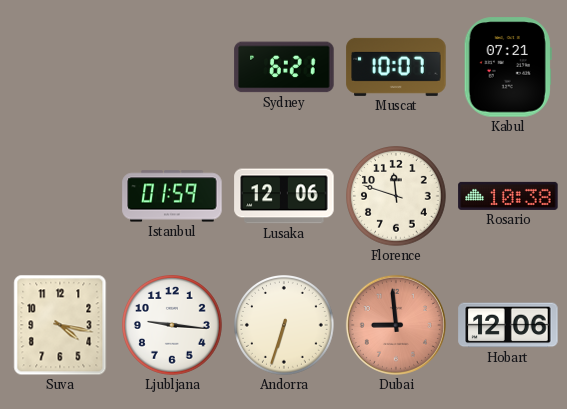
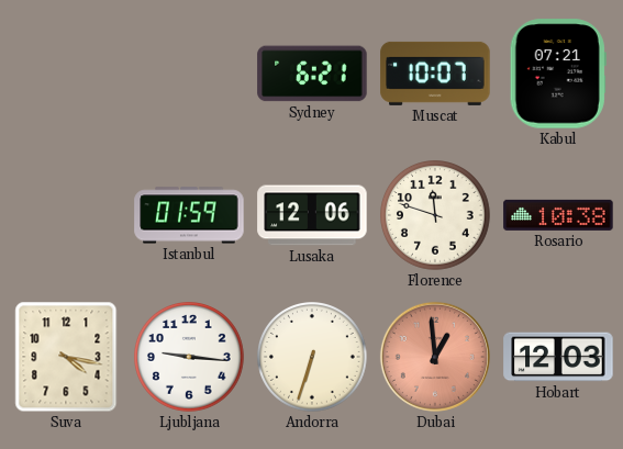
Dubai: 8:59 -> 12:59
Hobart: 12:06 -> 12:03
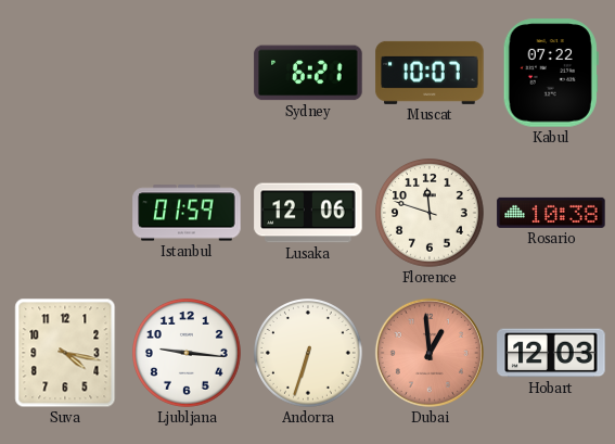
Kabul: 07:21 -> 07:22
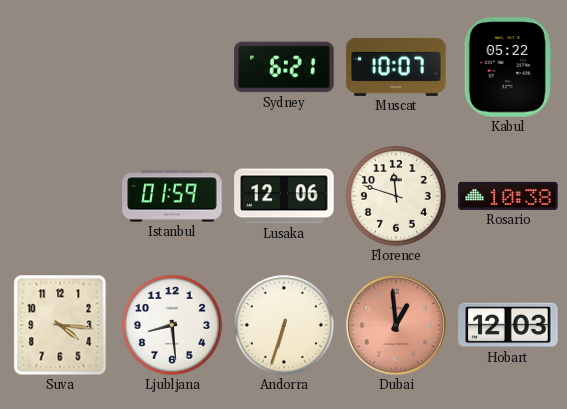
Kabul: 07:22 -> 05:22
Suva: 4:17 -> 4:16
Ljubljana: 9:16 -> 8:29
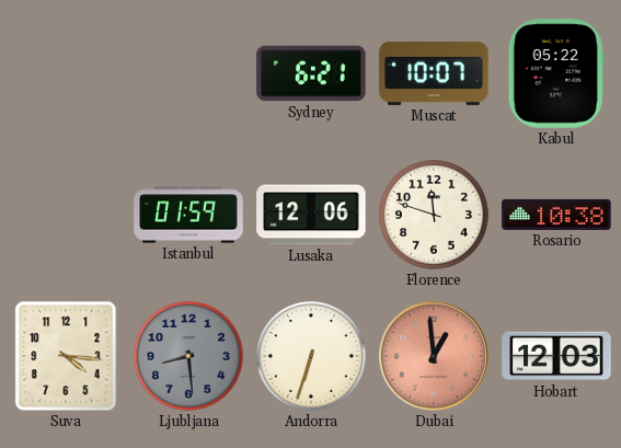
Ljubljana dial: white -> grey
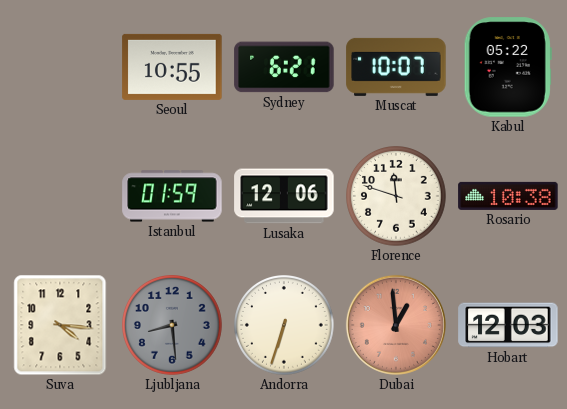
Seoul: none -> 10:55
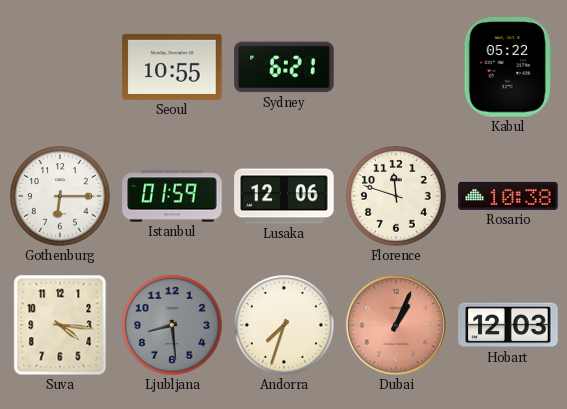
Muscat: 10:07 -> none
Gothenburg: none -> 6:15
Andorra: 6:33 -> 7:33
Dubai: 12:59 -> 1:04
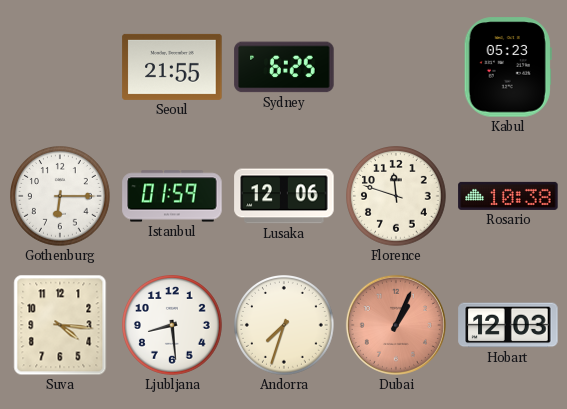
Seoul: 10:55 -> 21:55
Sydney: 6:21 -> 6:25
Kabul: 05:22 -> 05:23
Ljubljana dial: grey -> white
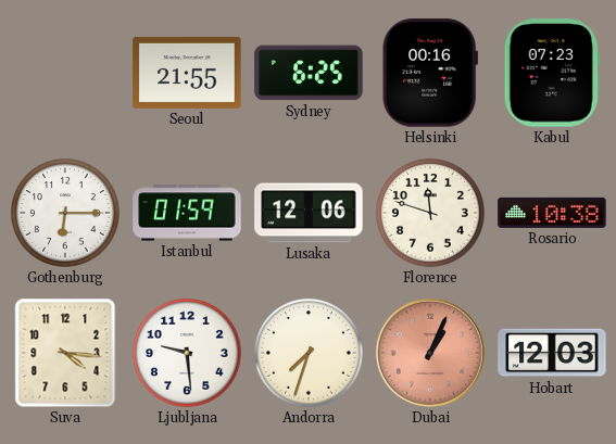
Helsinki: none -> 00:16
Kabul: 05:23 -> 07:23
Ljubljana: 8:29 -> 9:29
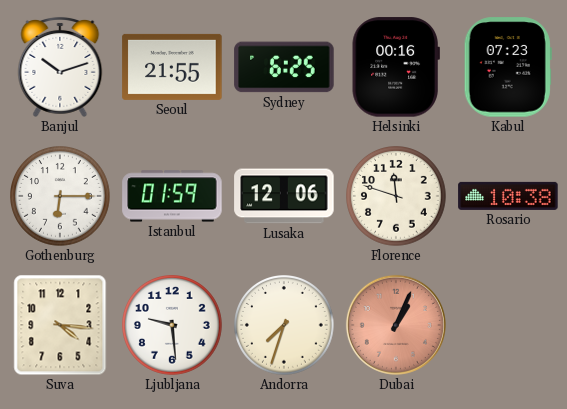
Banjul: none -> 10:12
Hobart: 12:03 -> none
